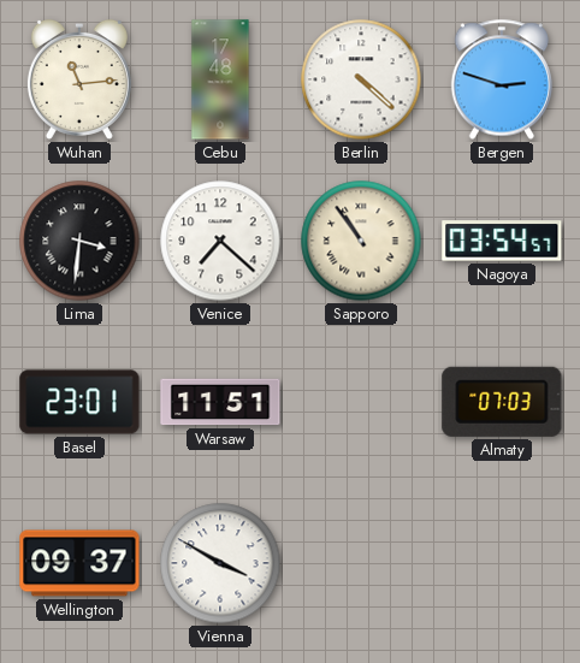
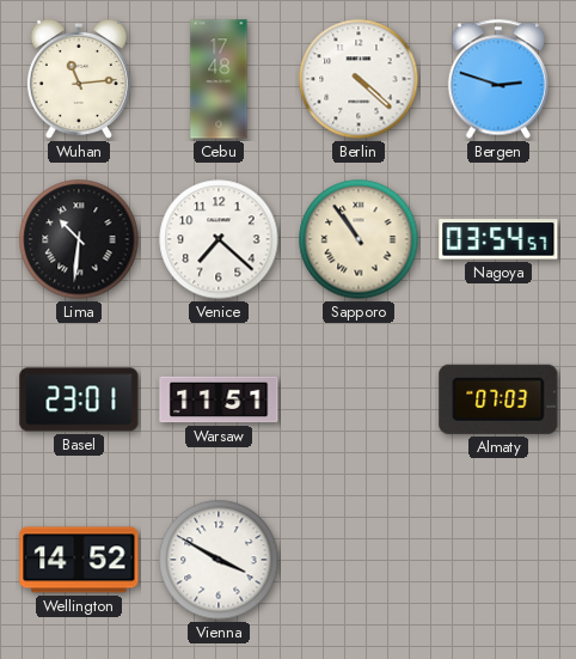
Lima: 3:31 -> 10:31
Wellington: 09:37 -> 14:52
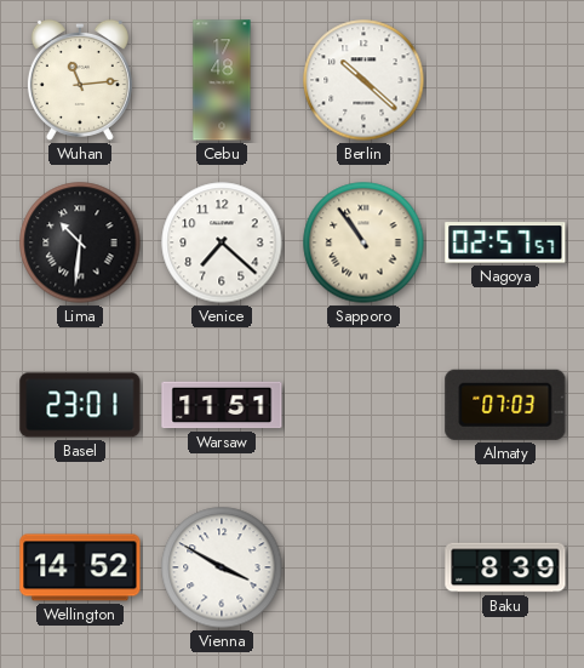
Berlin: 4:22 -> 10:22
Bergen: 2:48 -> none
Nagoya: 03:54 -> 02:57
Baku: none -> 8:39
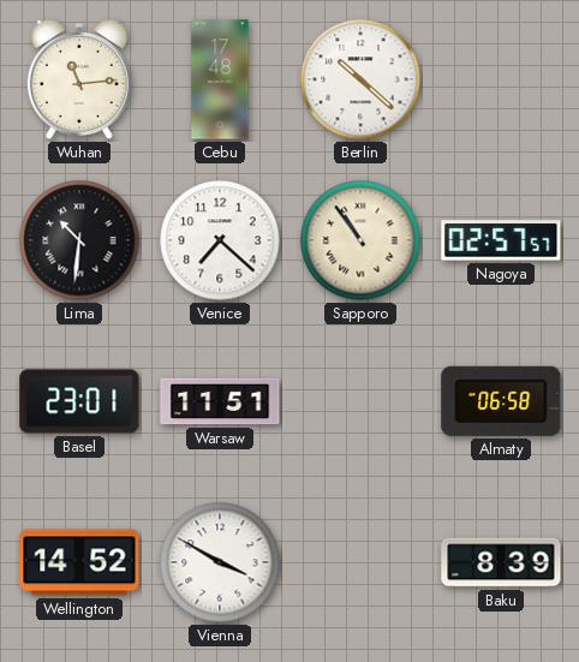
Almaty: 07:03 -> 06:58
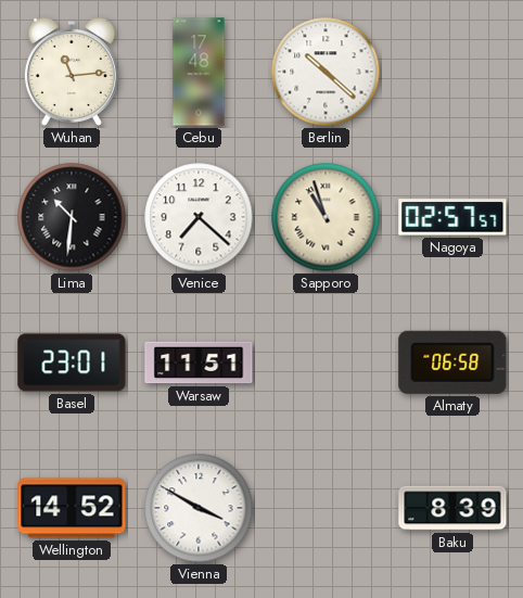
Sapporo: 10:54 -> 10:57
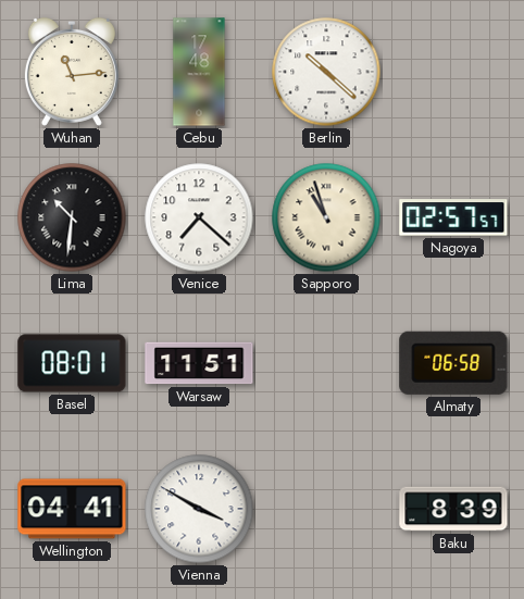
Basel: 23:01 -> 08:01
Wellington: 14:52 -> 04:41
